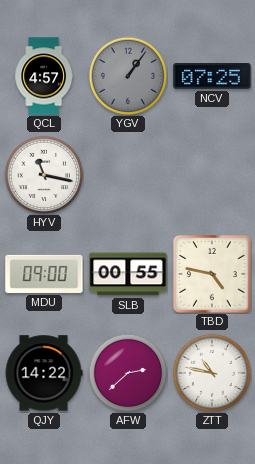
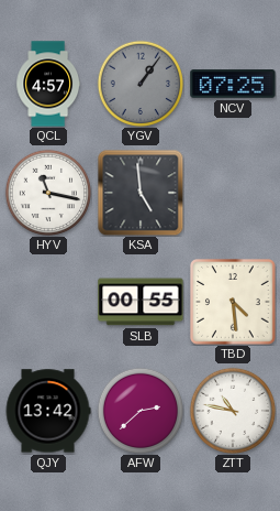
KSA: none -> 4:59
MDU: 09:00 -> none
TBD: 4:47 -> 4:29
QJY: 14:22 -> 13:42
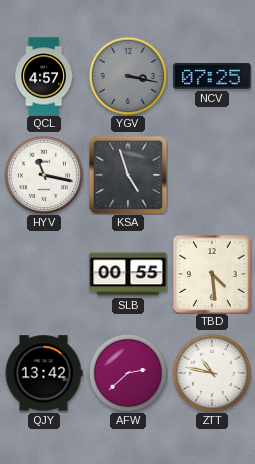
YGV: 1:06 -> 3:17
KSA: 4:59 -> 4:57
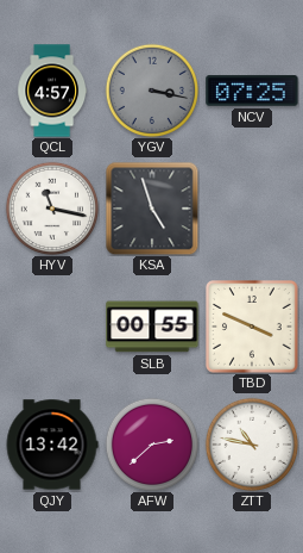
TBD: 4:29 -> 3:49
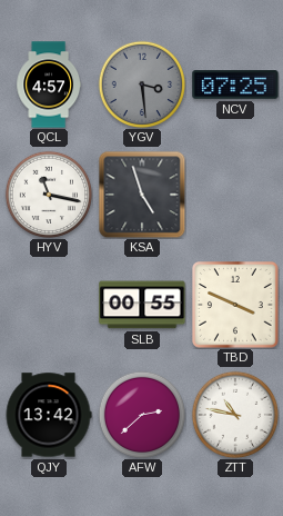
YGV: 3:17 -> 3:29
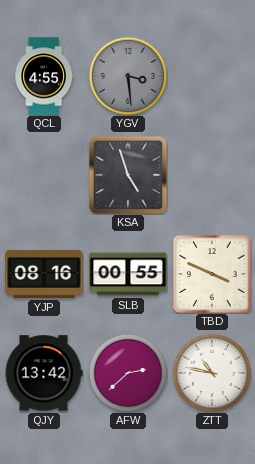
QCL: 4:57 -> 4:55
NCV: 07:25 -> none
HYV: 11:17 -> none
YJP: none -> 08:16
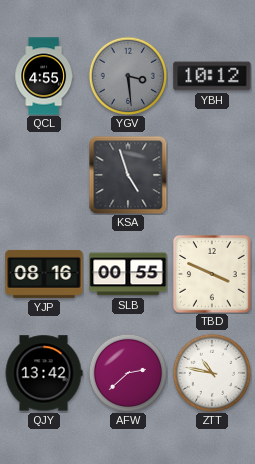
YBH: none -> 10:12
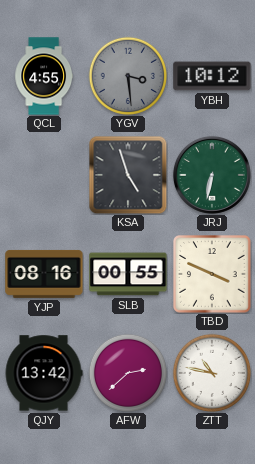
JRJ: none -> 6:32
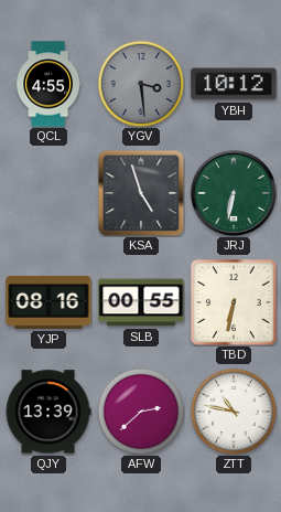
TBD: 3:49 -> 6:32
QJY: 13:42 -> 13:39
